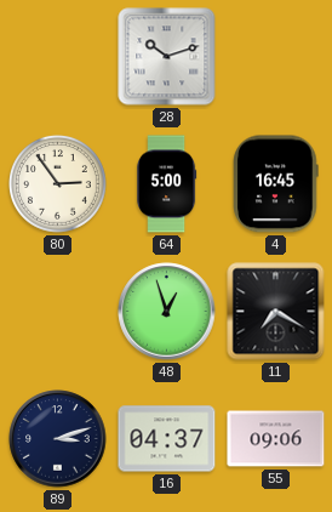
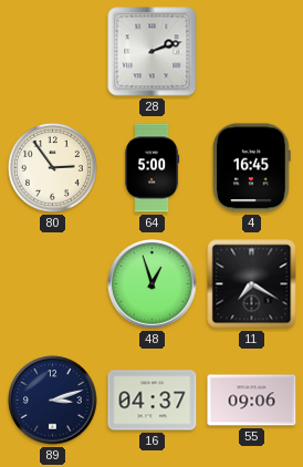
28: 10:12 -> 2:12
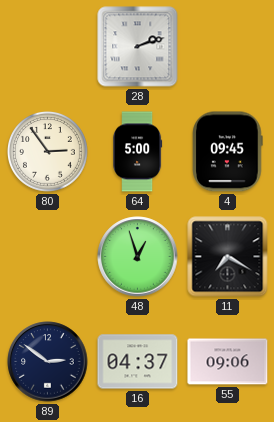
4: 16:45 -> 09:45
89: 3:12 -> 2:51
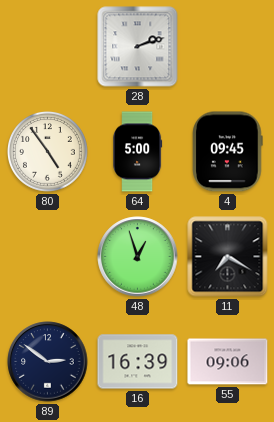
80: 2:54 -> 4:54
16: 04:37 -> 16:39
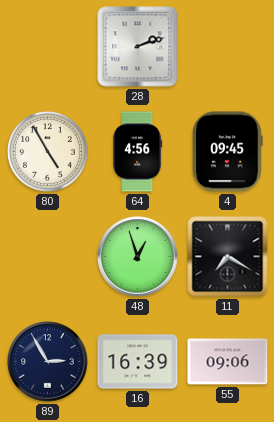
80: 4:54 -> 4:55
64: 5:00 -> 4:56
89: 2:51 -> 2:55
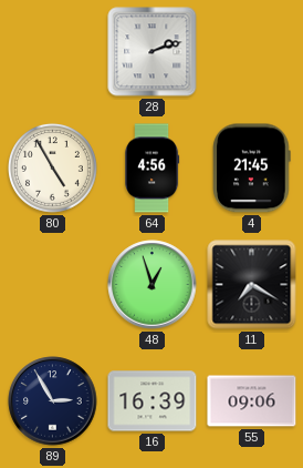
4: 09:45 -> 21:45
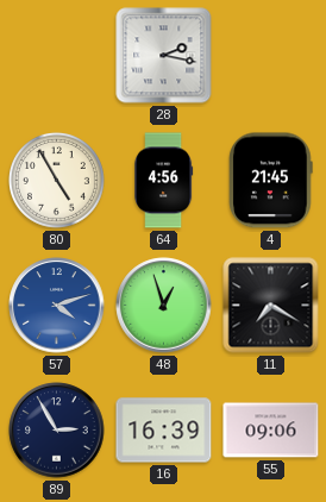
28: 2:12 -> 2:17
57: none -> 4:12
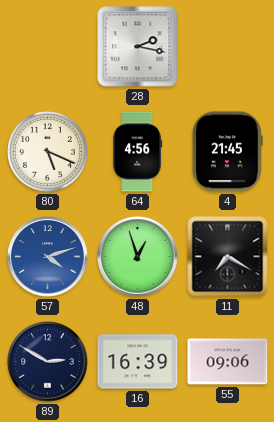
80: 4:55 -> 5:19
89: 2:55 -> 2:50
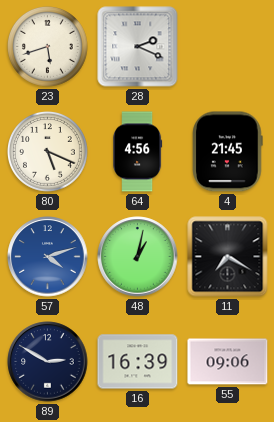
23: none -> 5:42
28: 2:17 -> 2:19
48: 12:57 -> 1:02
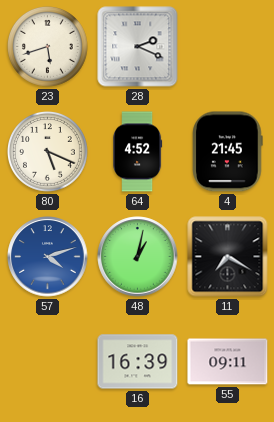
64: 4:56 -> 4:52
89: 2:50 -> none
55: 09:06 -> 09:11
